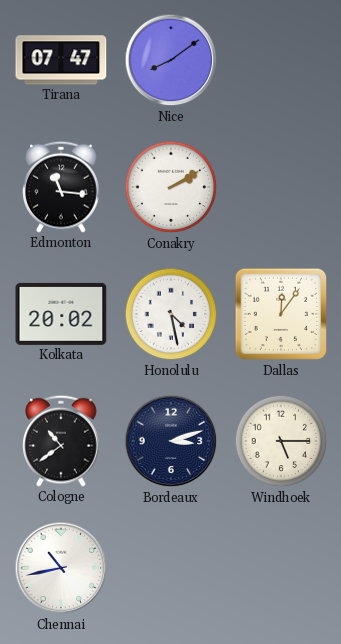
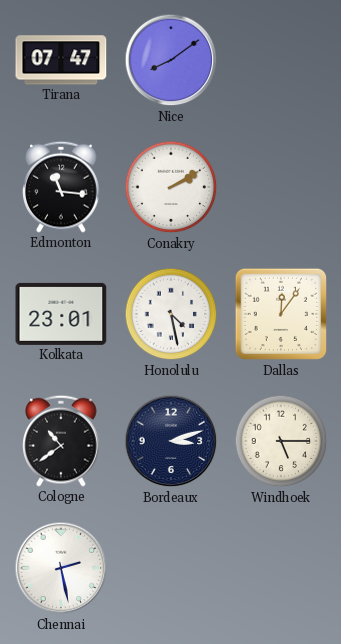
Kolkata: 20:02 -> 23:01
Chennai: 10:43 -> 2:28
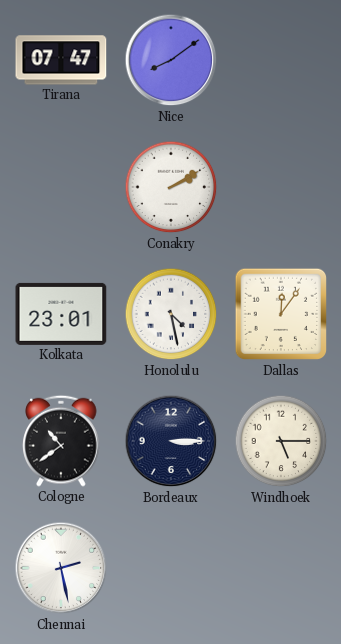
Edmonton: 11:16 -> none
Bordeaux: 3:12 -> 3:15
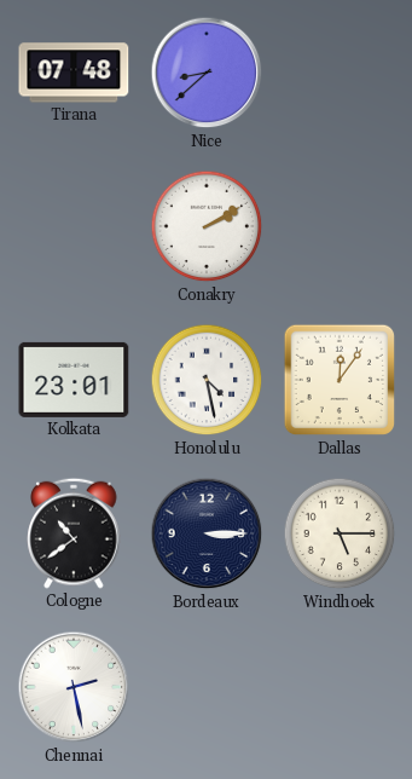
Tirana: 07:47 -> 07:48
Nice: 8:09 -> 8:38
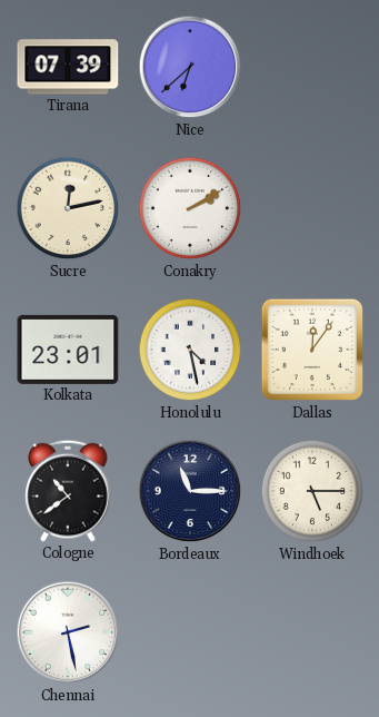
Tirana: 07:48 -> 07:39
Nice: 8:38 -> 6:38
Sucre: none -> 12:13
Bordeaux: 3:15 -> 11:15
